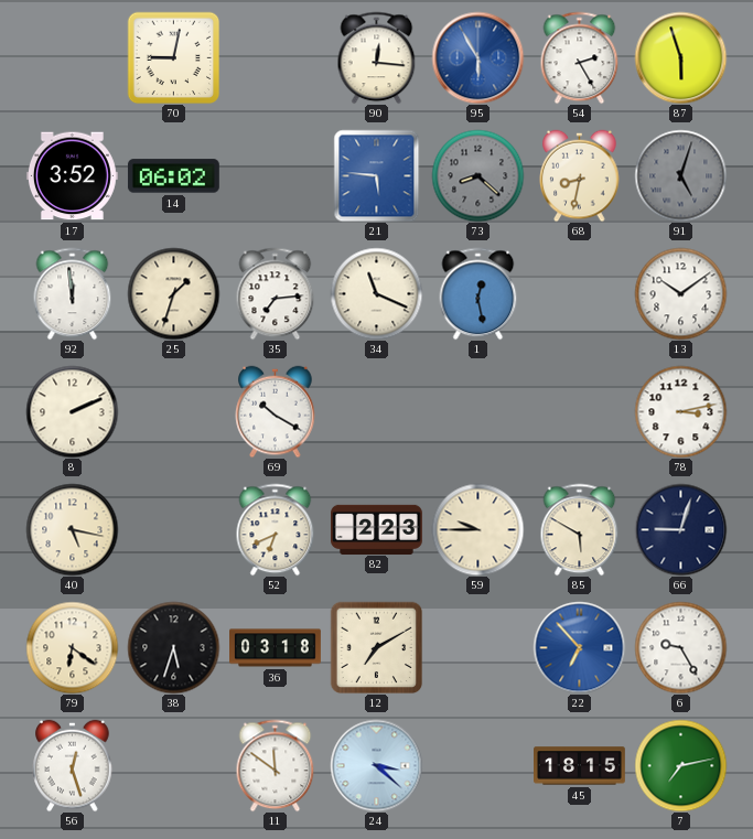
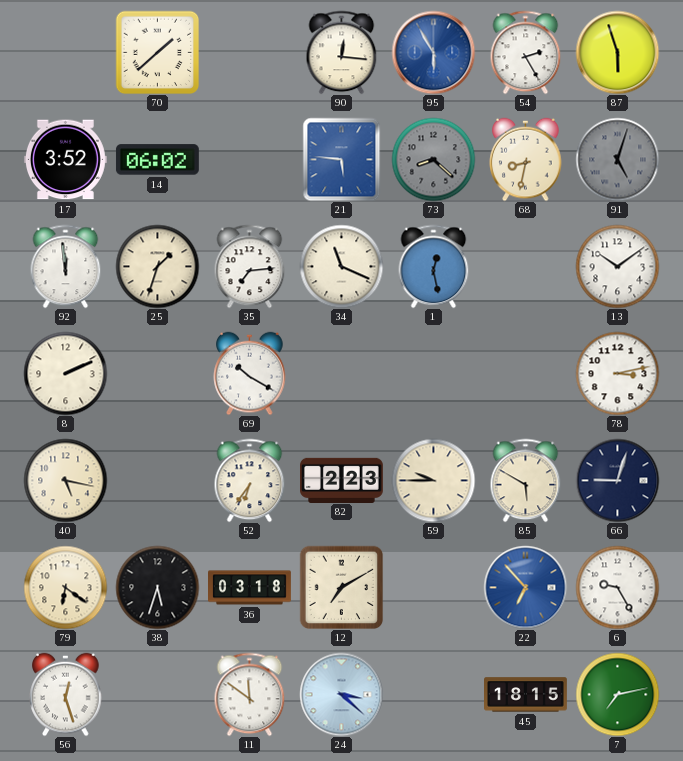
70: 9:02 -> 1:38
52: 6:41 -> 6:36
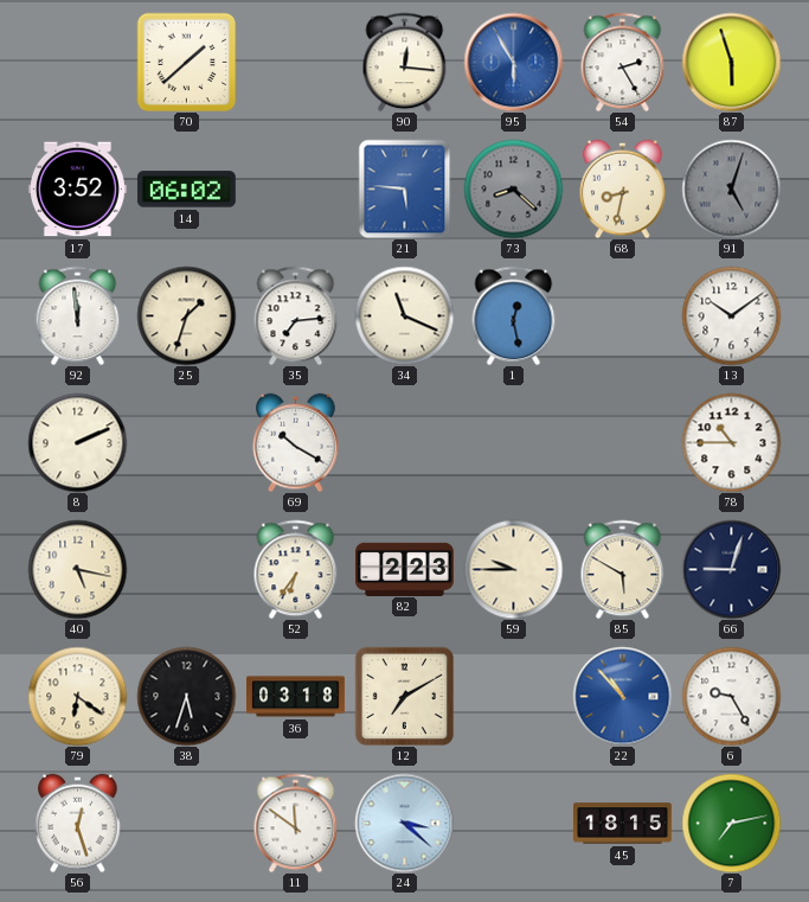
78: 3:13 -> 10:45
22: 6:53 -> 10:53
